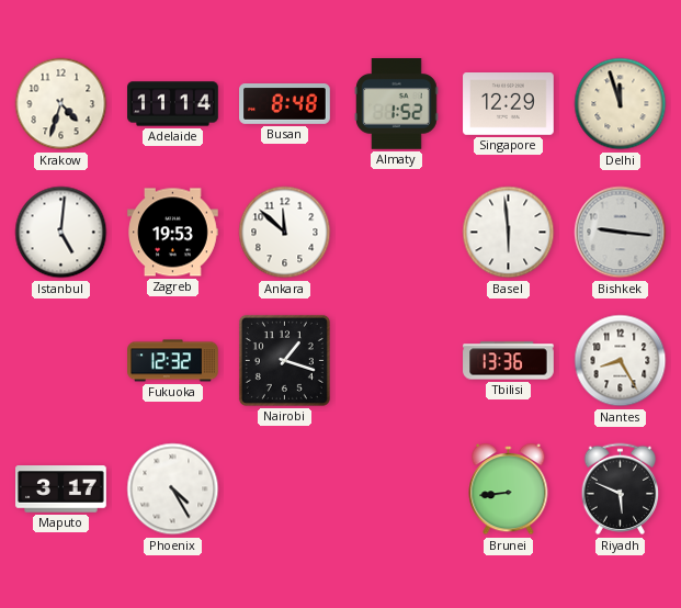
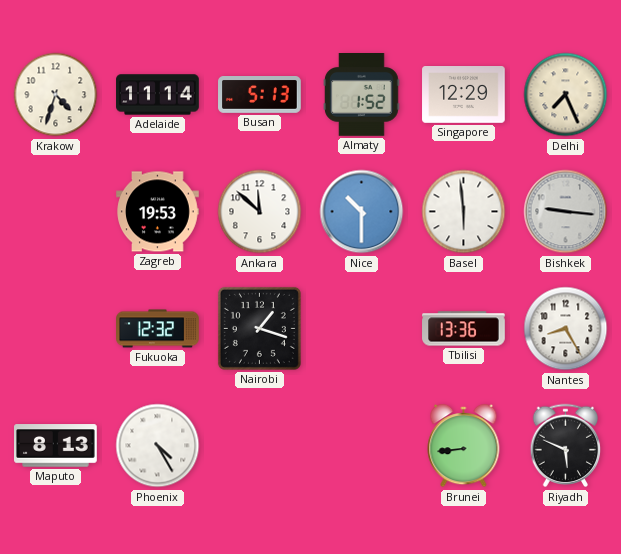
Busan: 8:48 -> 5:13
Delhi: 11:57 -> 7:26
Istanbul: 5:01 -> none
Nice: none -> 10:30
Maputo: 3:17 -> 8:13
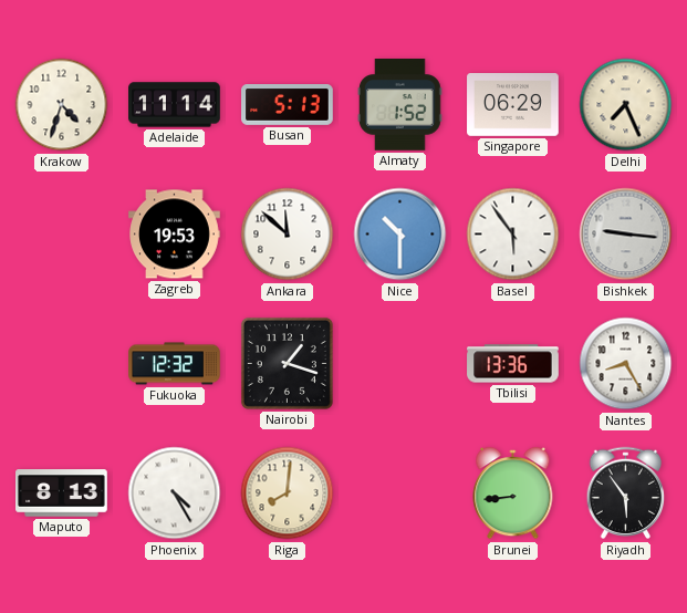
Singapore: 12:29 -> 06:29
Basel: 5:59 -> 5:54
Riga: none -> 8:01
Riyadh: 5:49 -> 5:54
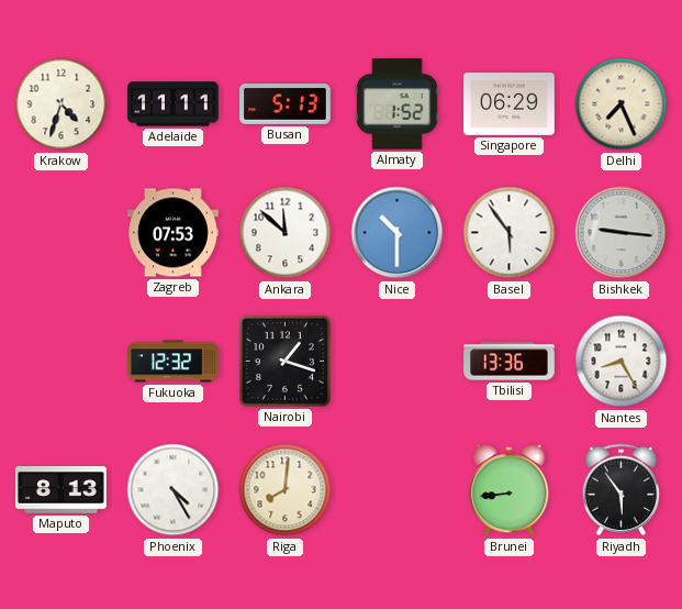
Adelaide: 11:14 -> 11:11
Zagreb: 19:53 -> 07:53
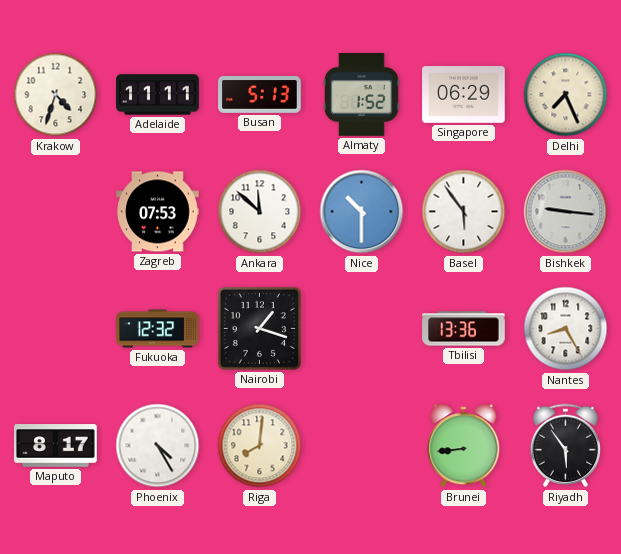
Maputo: 8:13 -> 8:17
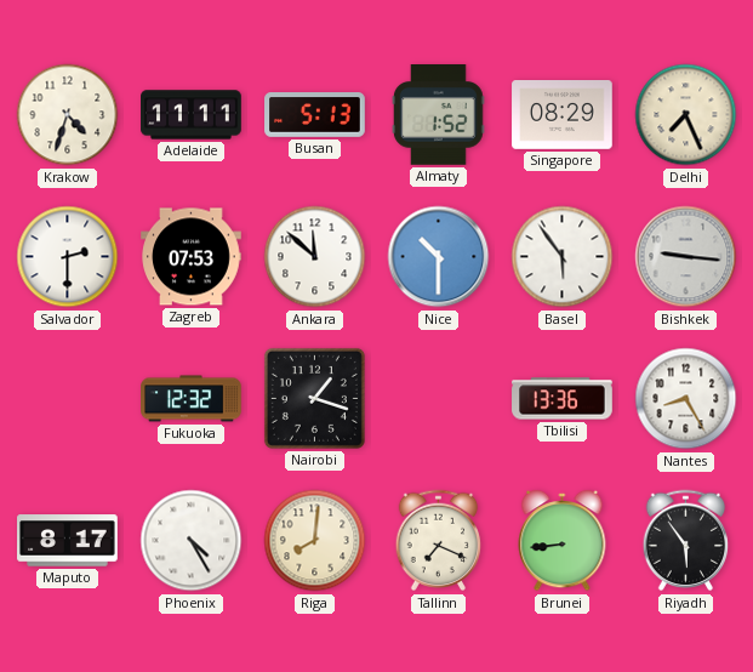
Singapore: 06:29 -> 08:29
Salvador: none -> 2:30
Tallinn: none -> 7:19
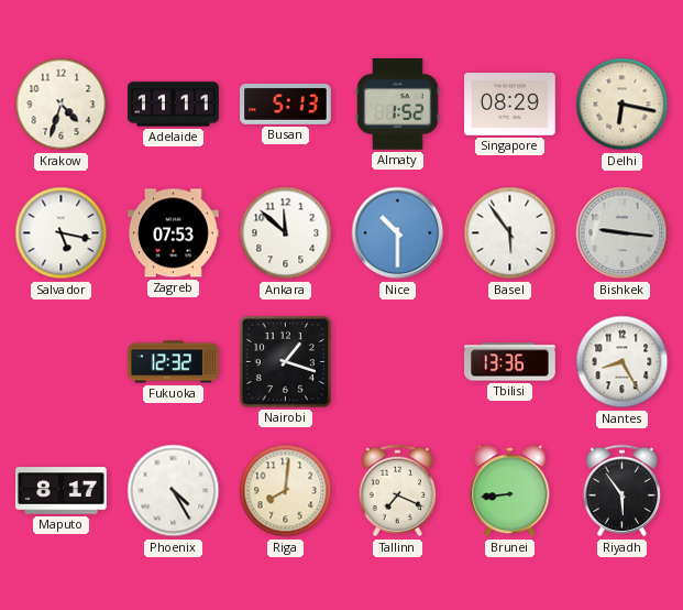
Delhi: 7:26 -> 6:17
Salvador: 2:30 -> 5:17
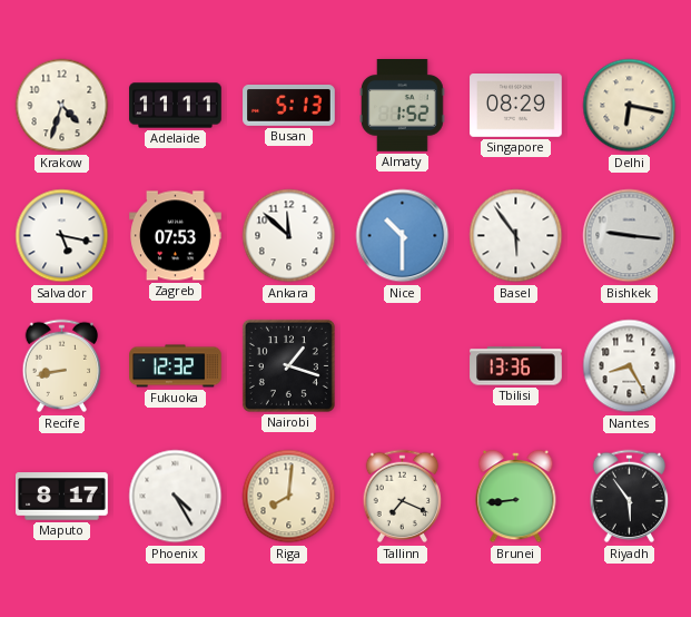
Recife: none -> 8:43
